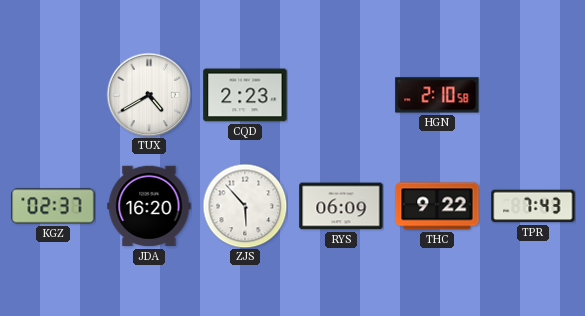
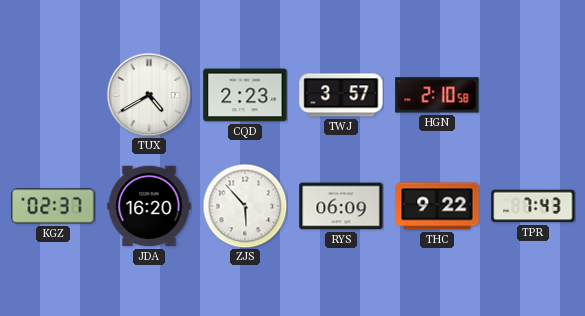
TWJ: none -> 3:57
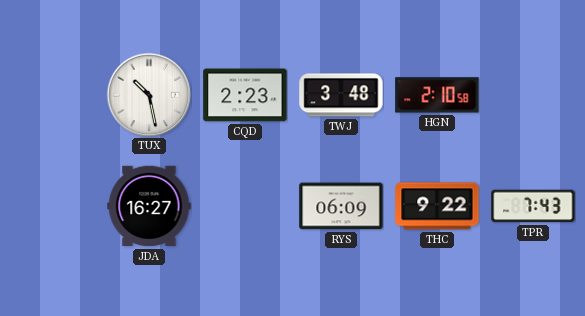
TUX: 4:40 -> 10:28
TWJ: 3:57 -> 3:48
KGZ: 02:37 -> none
JDA: 16:20 -> 16:27
ZJS: 5:53 -> none
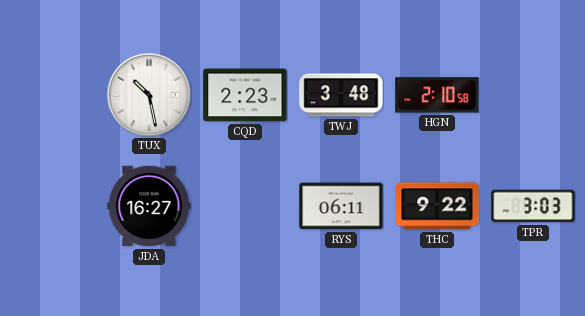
RYS: 06:09 -> 06:11
TPR: 7:43 -> 3:03
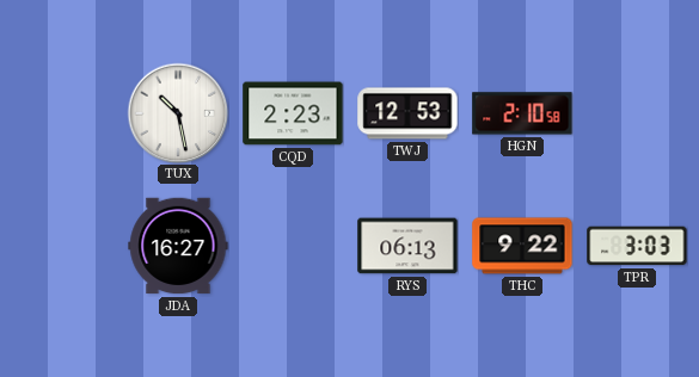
TWJ: 3:48 -> 12:53
RYS: 06:11 -> 06:13
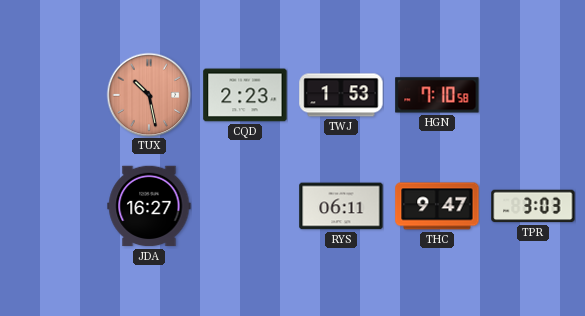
TUX dial: white -> salmon
TWJ: 12:53 -> 1:53
HGN: 2:10 -> 7:10
RYS: 06:13 -> 06:11
THC: 9:22 -> 9:47
